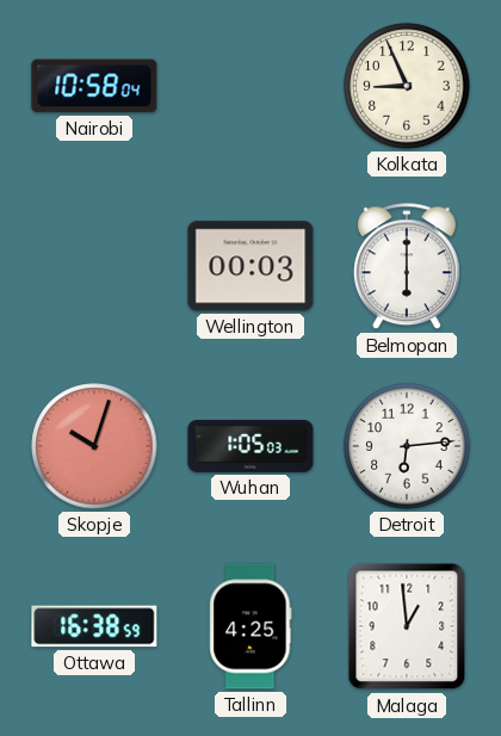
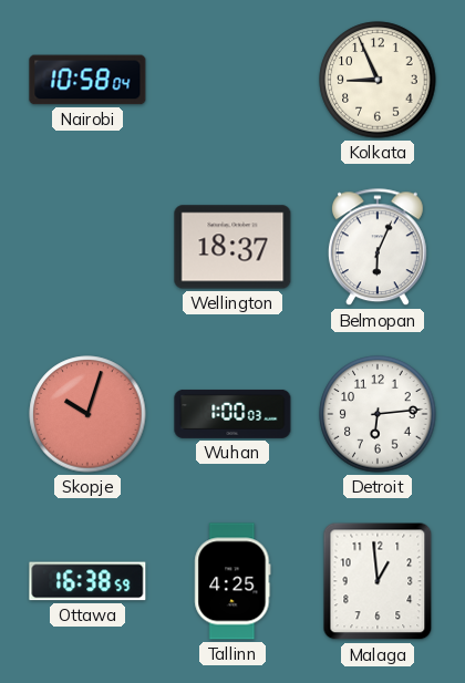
Wellington: 00:03 -> 18:37
Belmopan: 6:00 -> 6:04
Wuhan: 1:05 -> 1:00
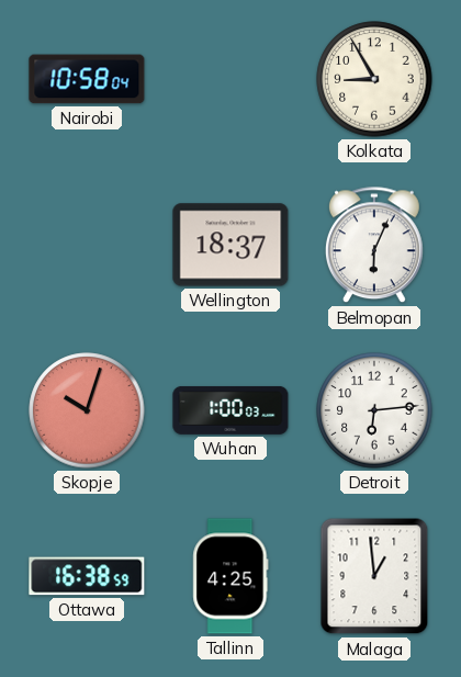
Kolkata: 8:56 -> 8:55
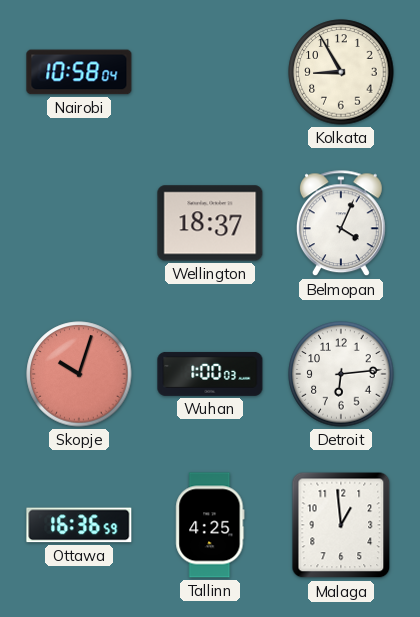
Belmopan: 6:04 -> 4:04
Ottawa: 16:38 -> 16:36
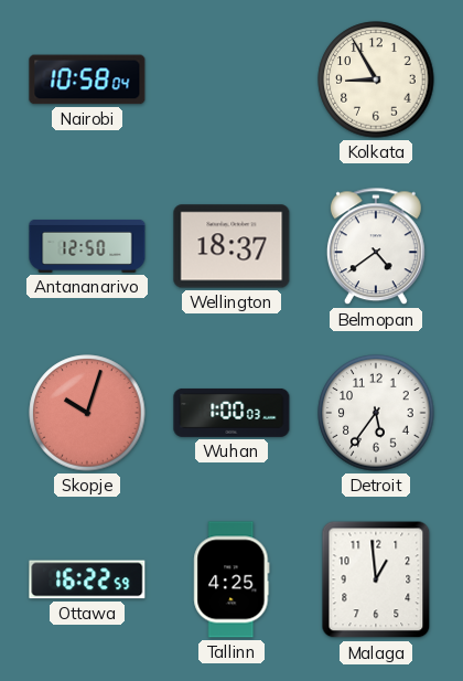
Antananarivo: none -> 12:50
Belmopan: 4:04 -> 4:39
Detroit: 6:14 -> 5:36
Ottawa: 16:36 -> 16:22
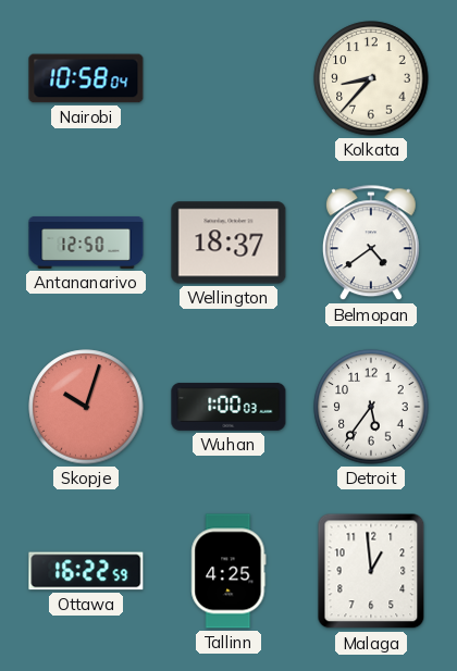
Kolkata: 8:55 -> 8:37
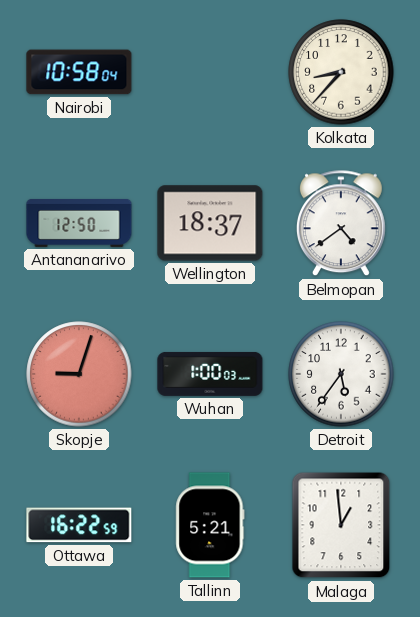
Skopje: 10:03 -> 9:03
Tallinn: 4:25 -> 5:21
